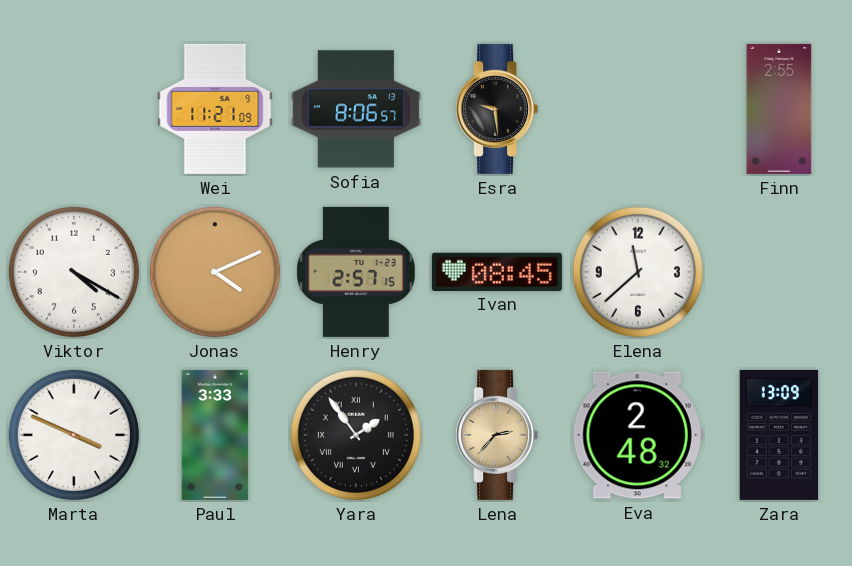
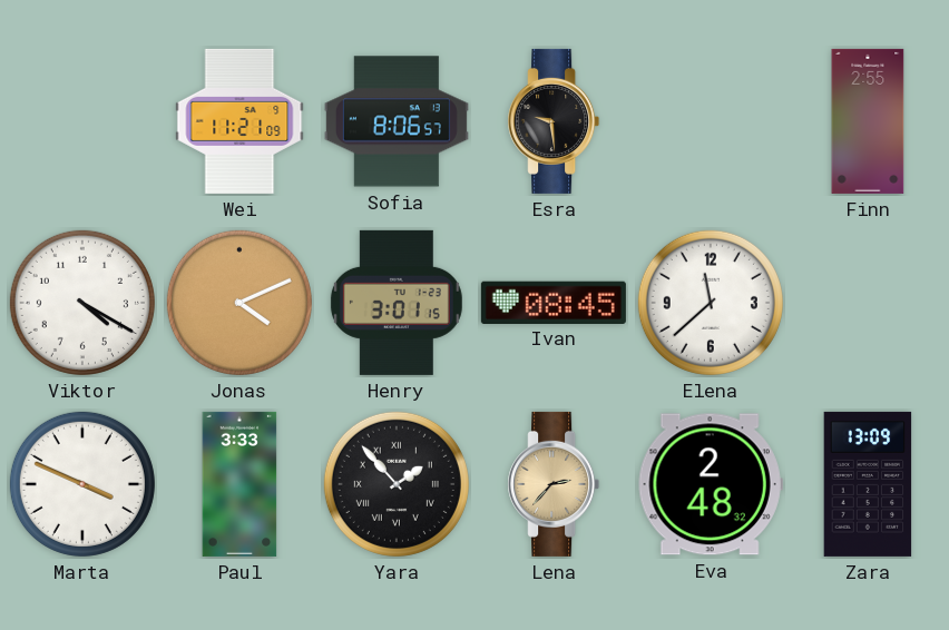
Henry: 2:57 -> 3:01
Yara: 1:54 -> 1:53
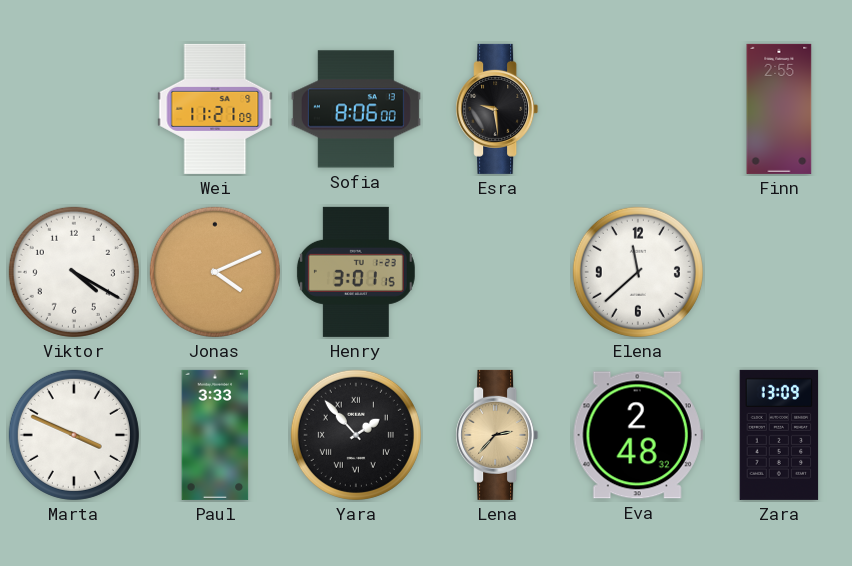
Sofia: 8:06:57 -> 8:06:00
Ivan: 08:45 -> none
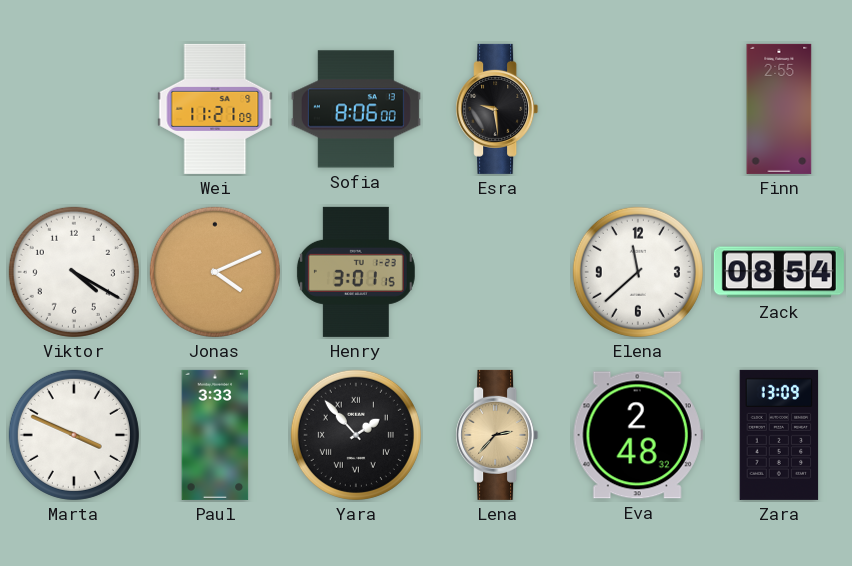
Zack: none -> 08:54
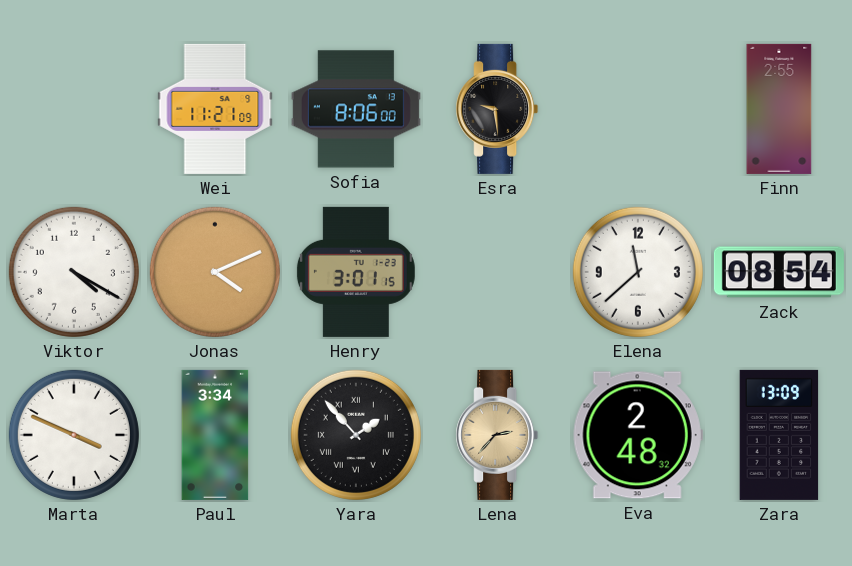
Paul: 3:33 -> 3:34
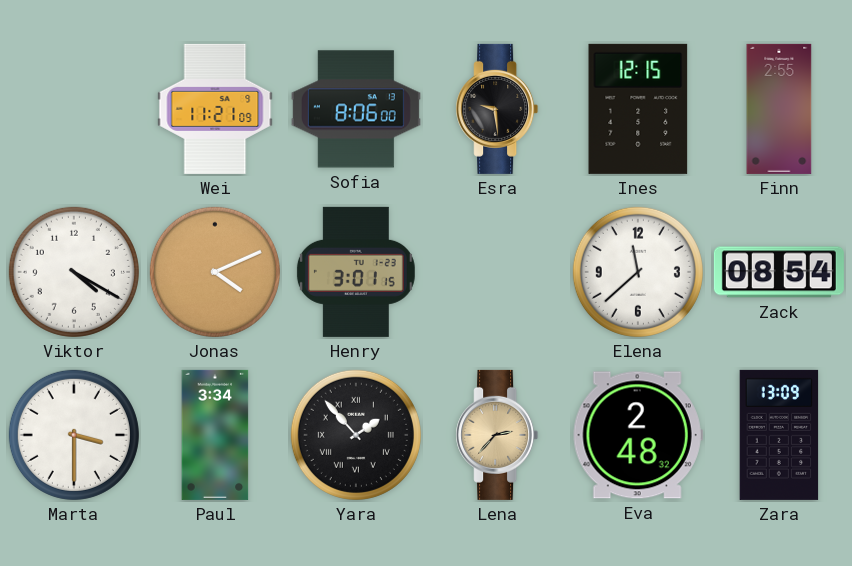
Ines: none -> 12:15
Marta: 3:49 -> 3:30
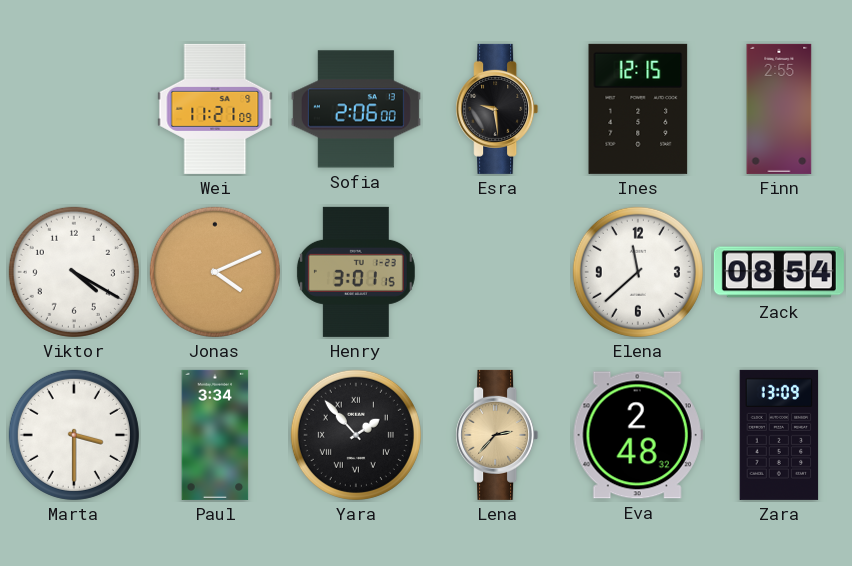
Sofia: 8:06 -> 2:06
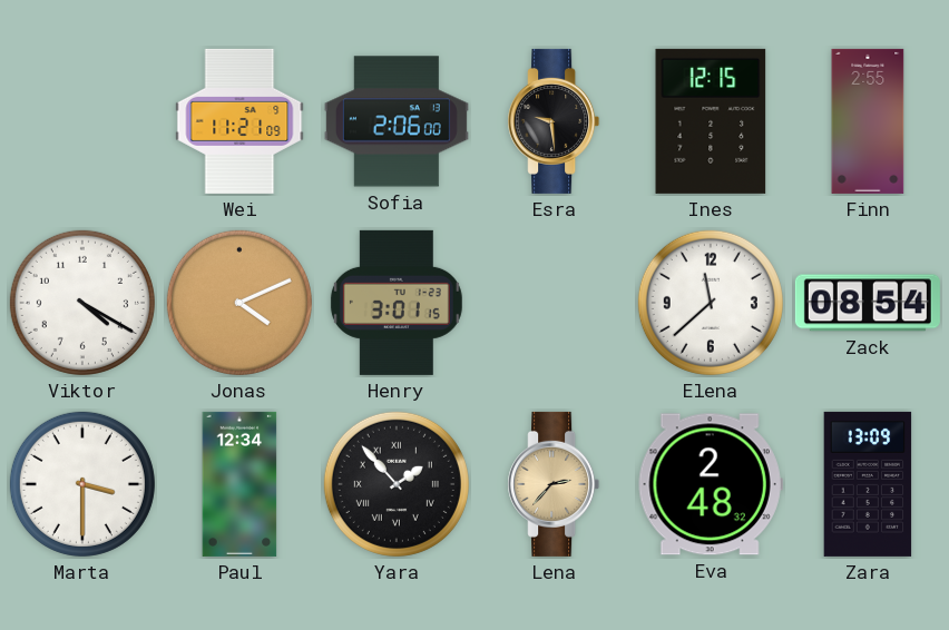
Paul: 3:34 -> 12:34
